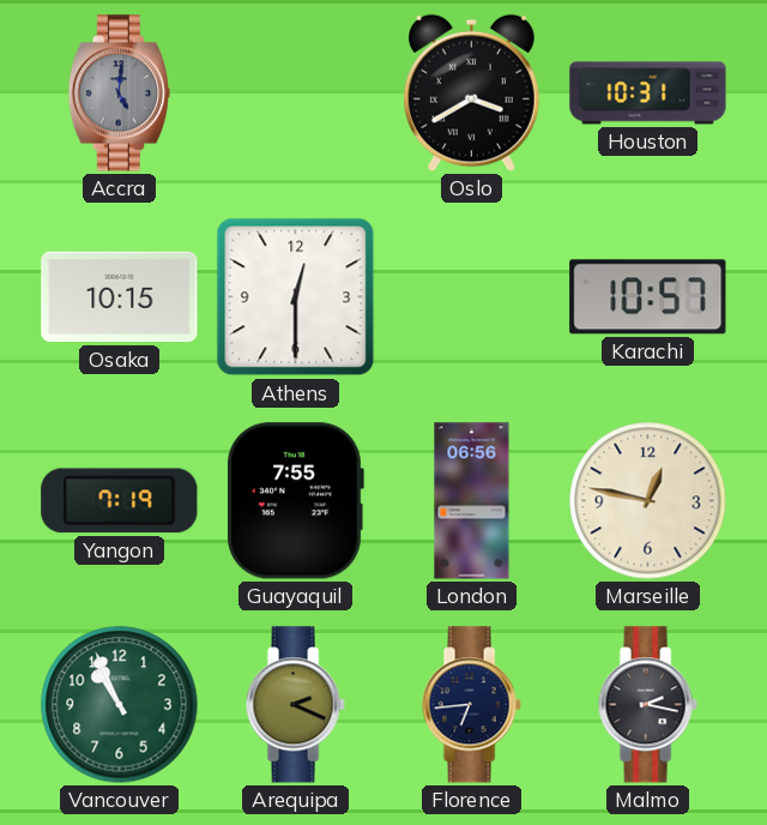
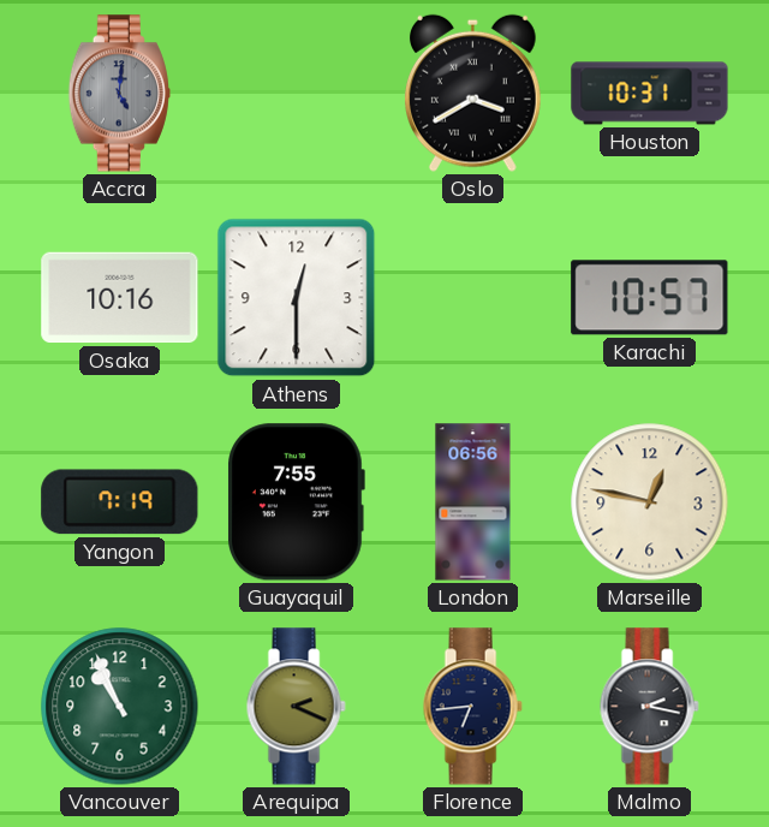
Osaka: 10:15 -> 10:16
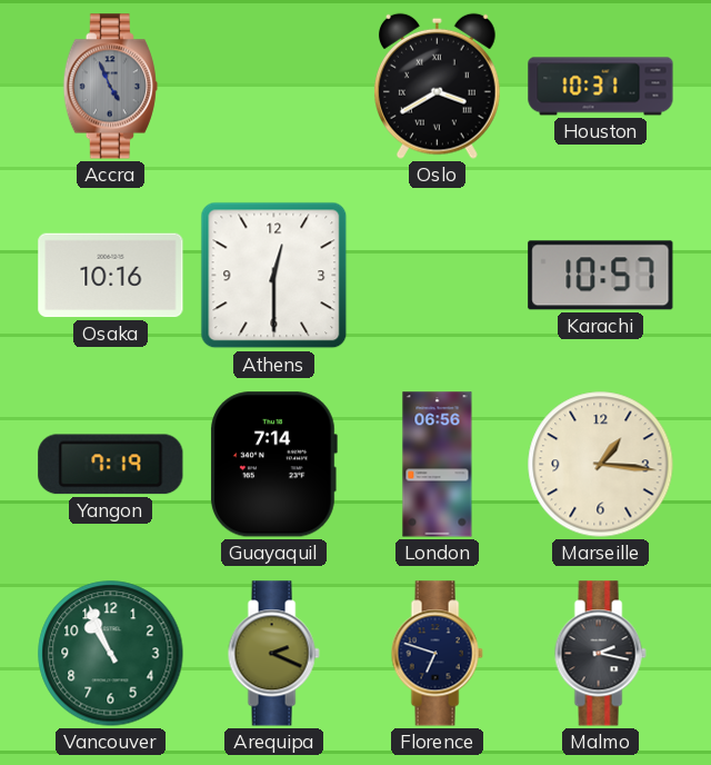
Accra: 5:01 -> 4:56
Guayaquil: 7:55 -> 7:14
Marseille: 12:47 -> 1:16
Florence: 6:44 -> 6:48
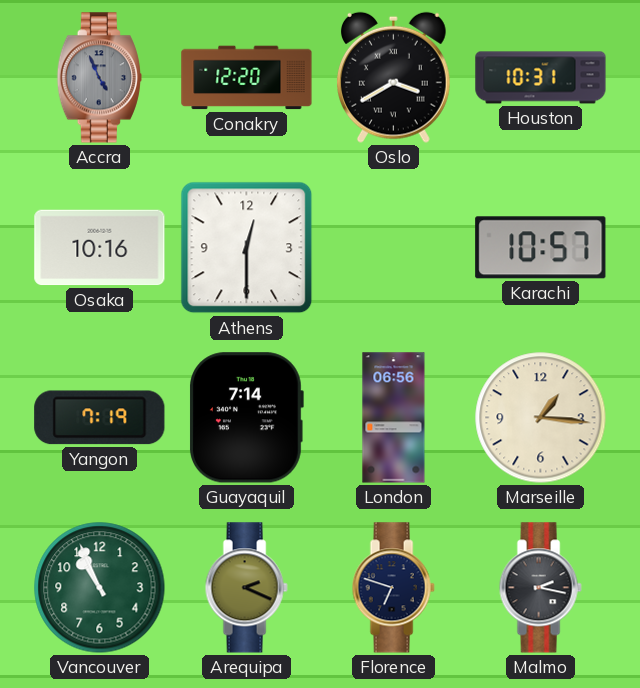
Conakry: none -> 12:20
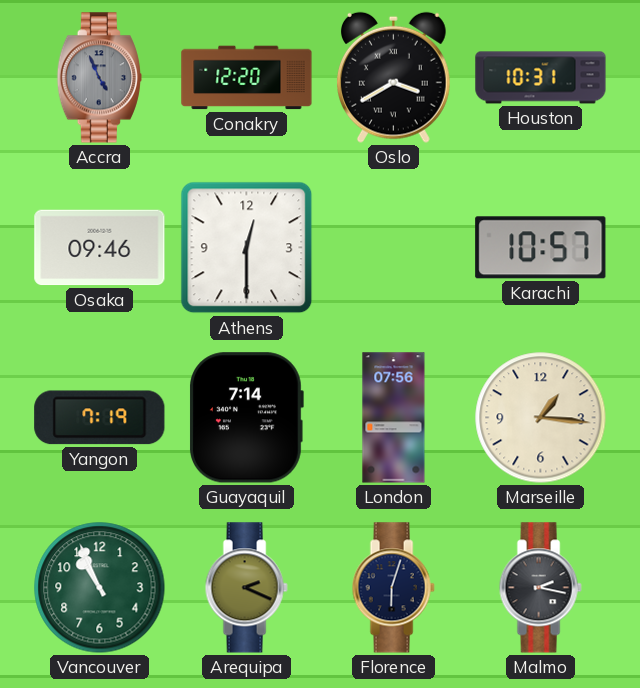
Osaka: 10:16 -> 09:46
London: 06:56 -> 07:56
Florence: 6:48 -> 6:03
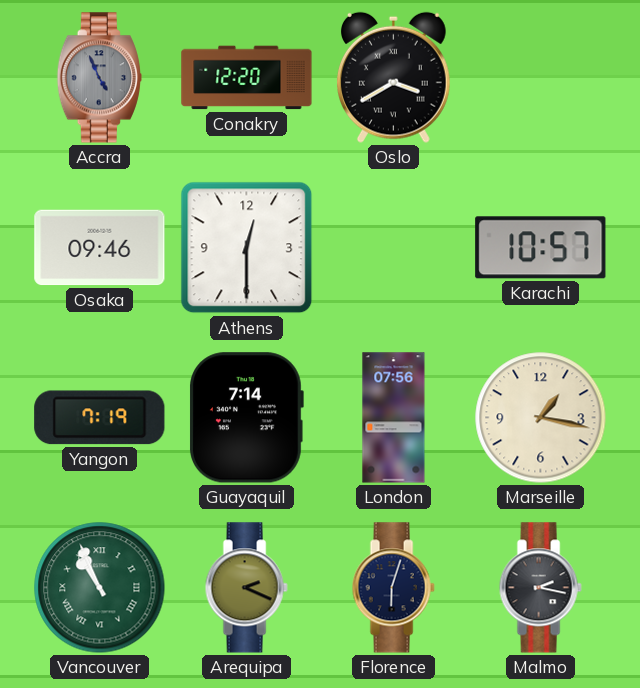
Houston: 10:31 -> none
Marseille: 1:16 -> 1:17
Vancouver numerals: Arabic -> Roman
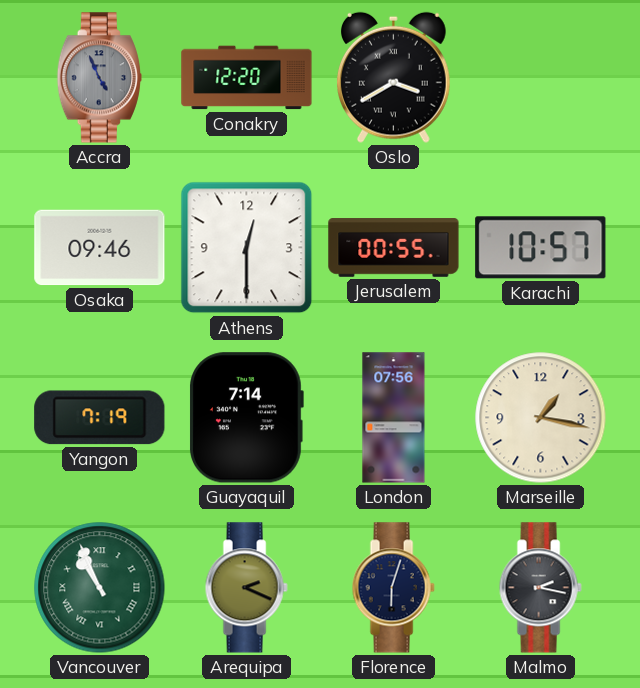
Jerusalem: none -> 00:55
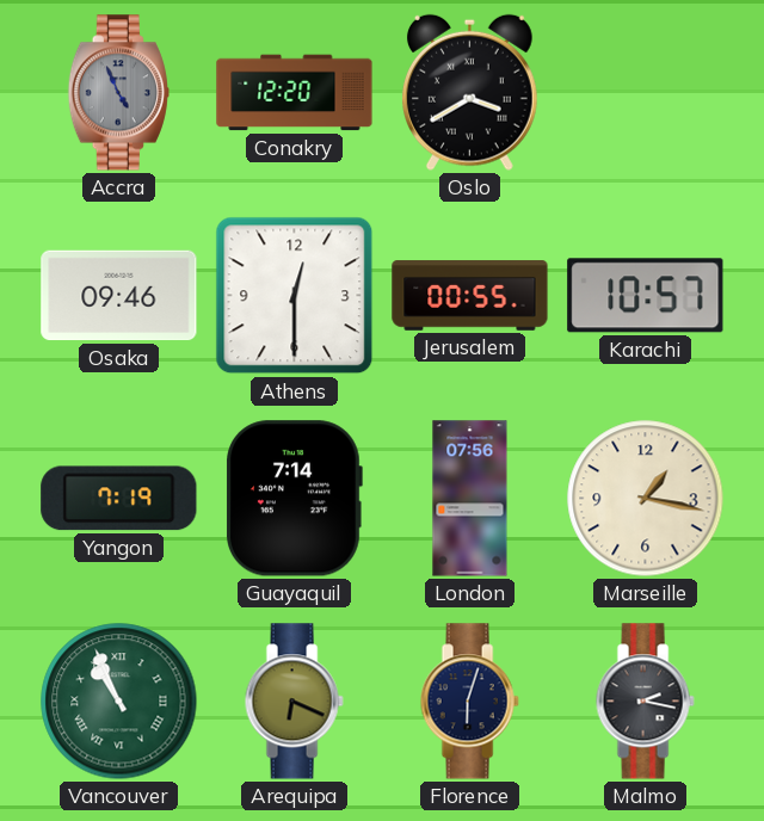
Arequipa: 2:19 -> 6:19
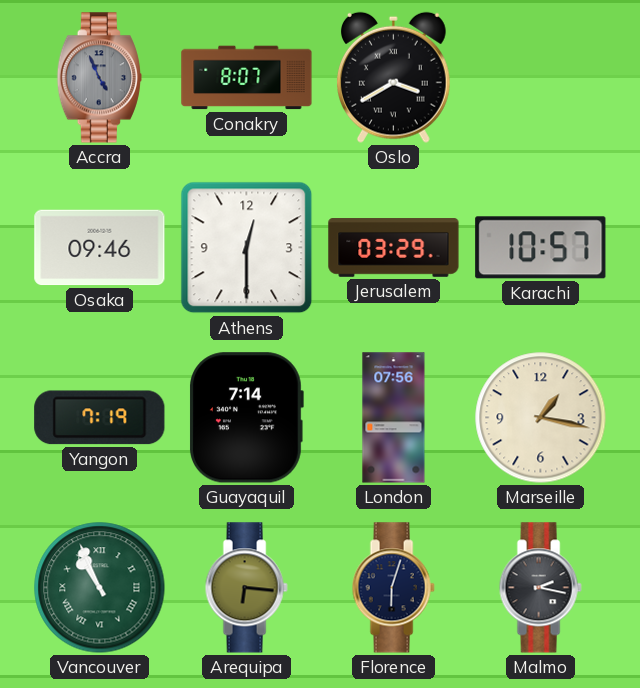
Conakry: 12:20 -> 8:07
Jerusalem: 00:55 -> 03:29
Arequipa: 6:19 -> 6:16
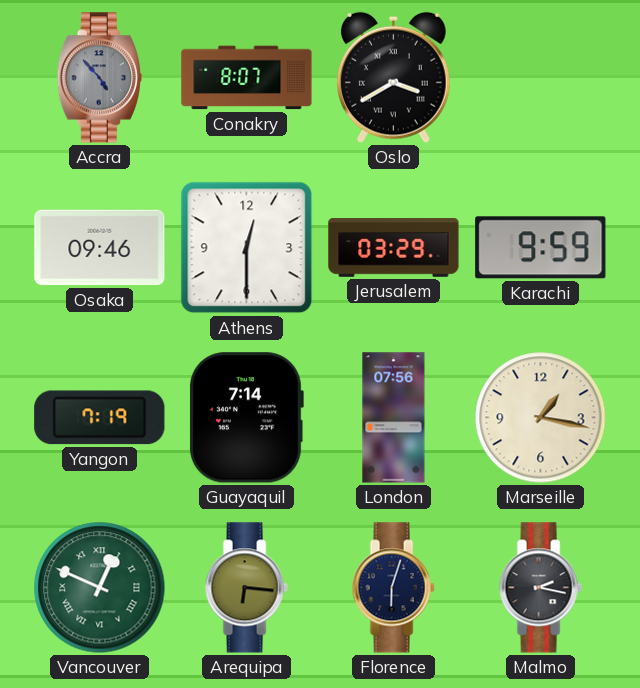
Accra: 4:56 -> 4:53
Karachi: 10:57 -> 9:59
Vancouver: 10:56 -> 12:49
